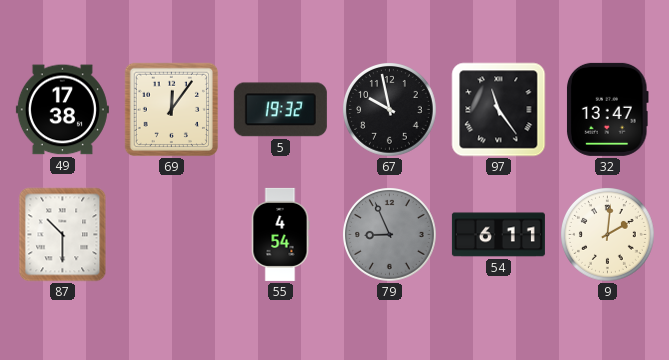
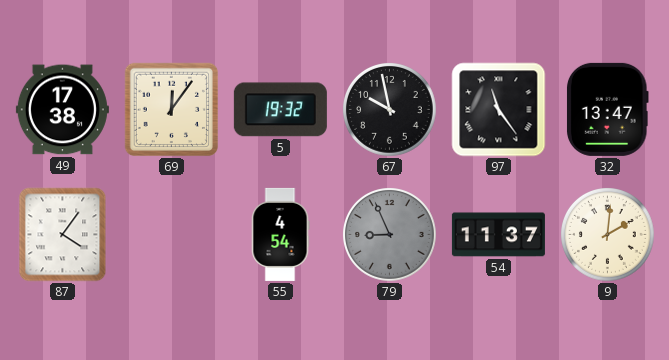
87: 10:30 -> 4:06
54: 6:11 -> 11:37
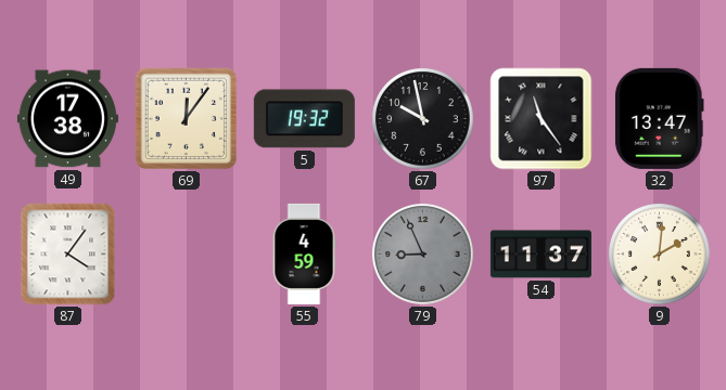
55: 4:54 -> 4:59
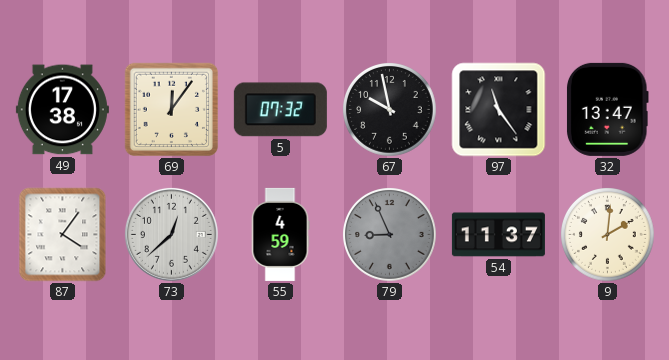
5: 19:32 -> 07:32
73: none -> 12:38
